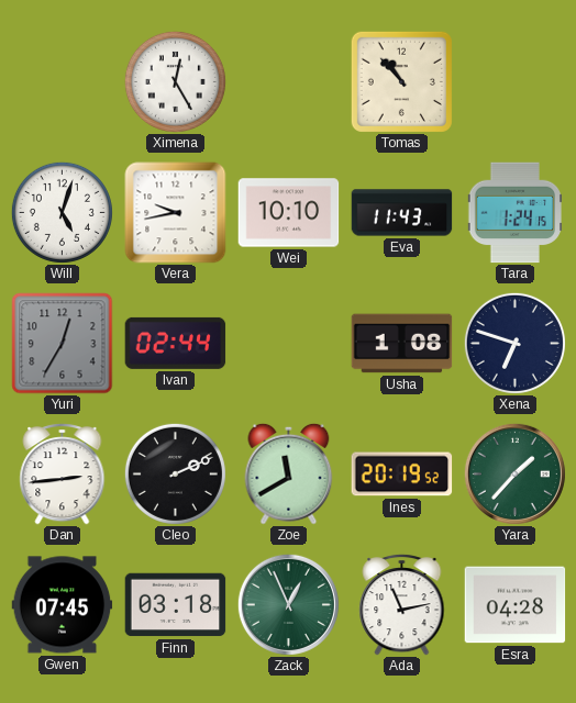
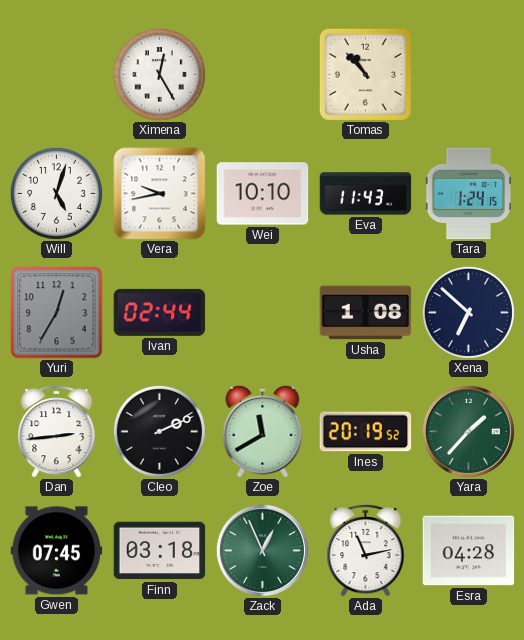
Xena: 6:48 -> 6:52
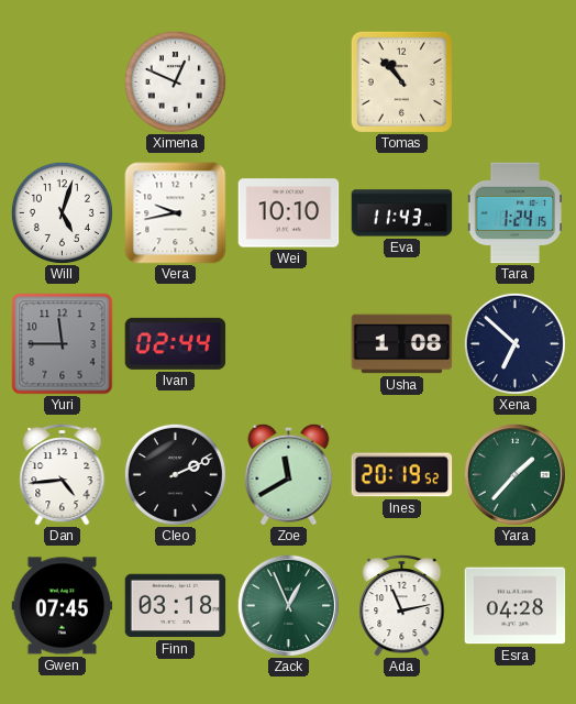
Ximena: 12:25 -> 12:49
Yuri: 12:35 -> 11:45
Dan: 2:44 -> 4:44
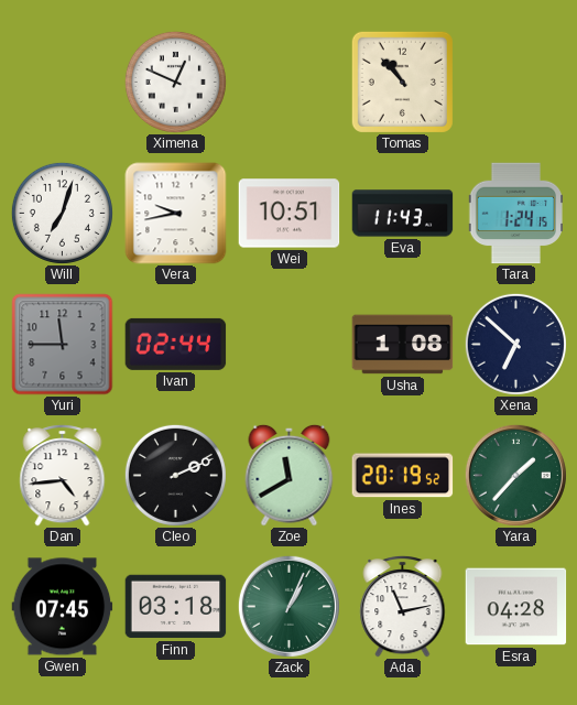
Will: 5:03 -> 7:03
Wei: 10:10 -> 10:51
Zack: 12:56 -> 1:04
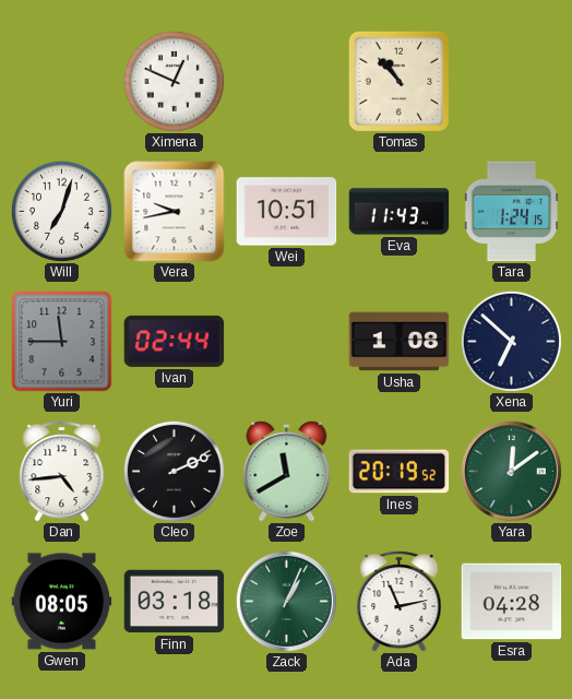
Yara: 1:37 -> 12:09
Gwen: 07:45 -> 08:05
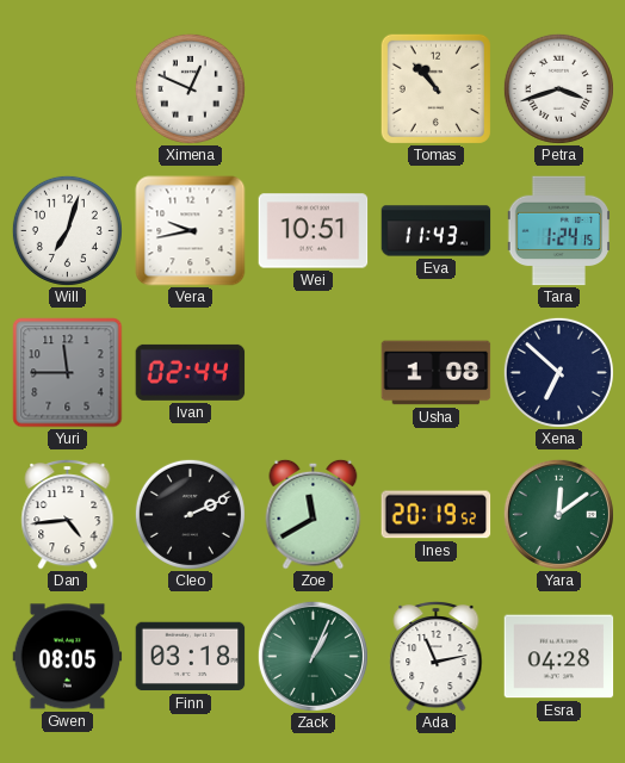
Petra: none -> 3:42
